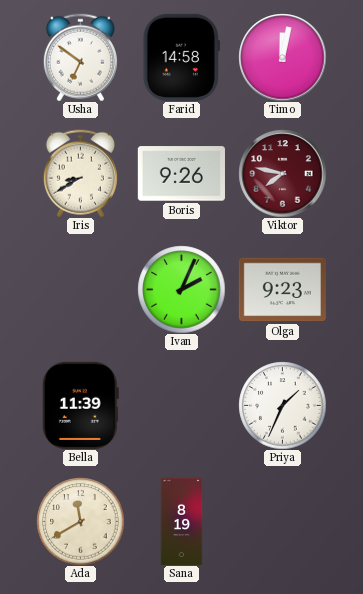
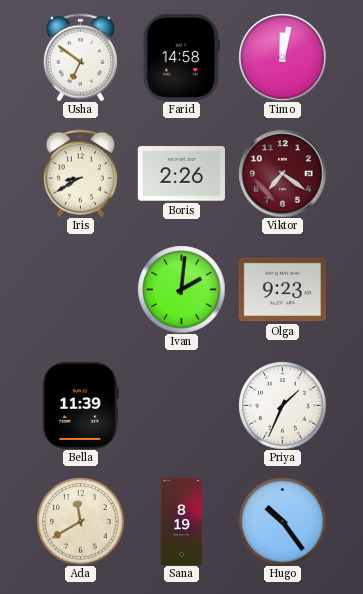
Boris: 9:26 -> 2:26
Viktor: 7:47 -> 7:21
Ivan: 2:04 -> 2:01
Hugo: none -> 10:24
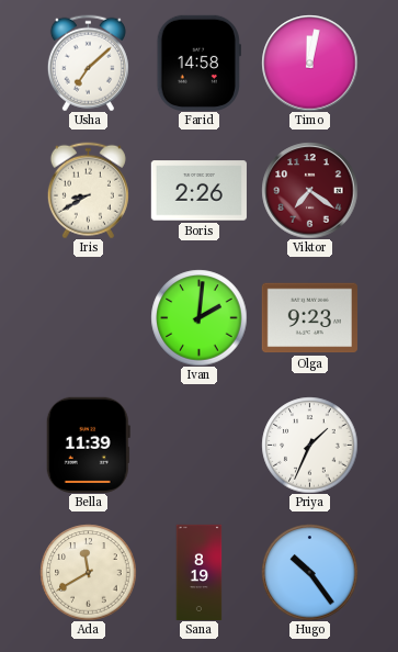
Usha: 6:51 -> 7:08
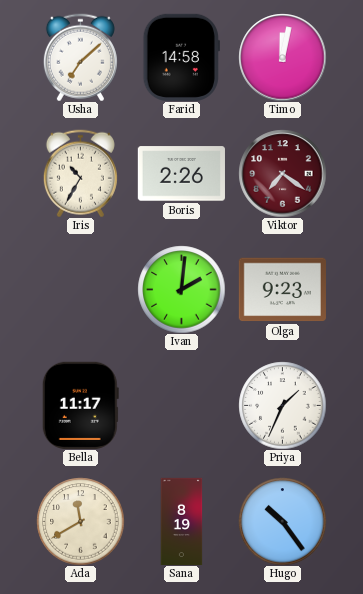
Iris: 8:40 -> 10:35
Bella: 11:39 -> 11:17
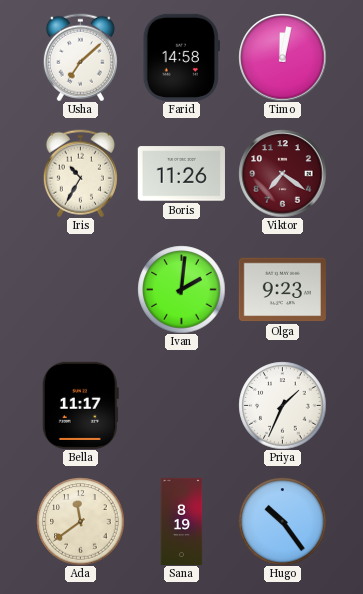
Boris: 2:26 -> 11:26
Ada: 11:40 -> 11:39
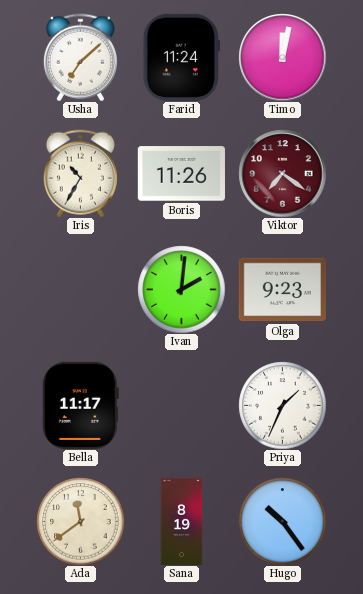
Farid: 14:58 -> 11:24
